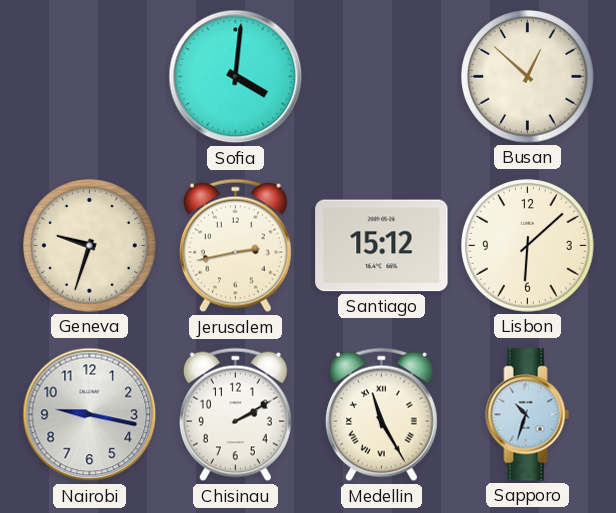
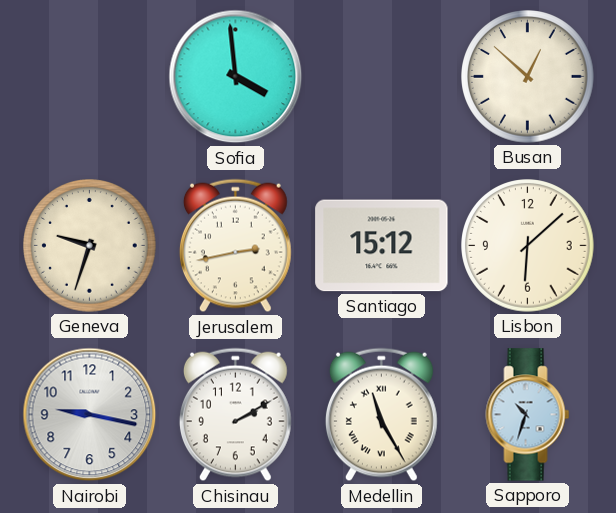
Sofia: 4:01 -> 3:59
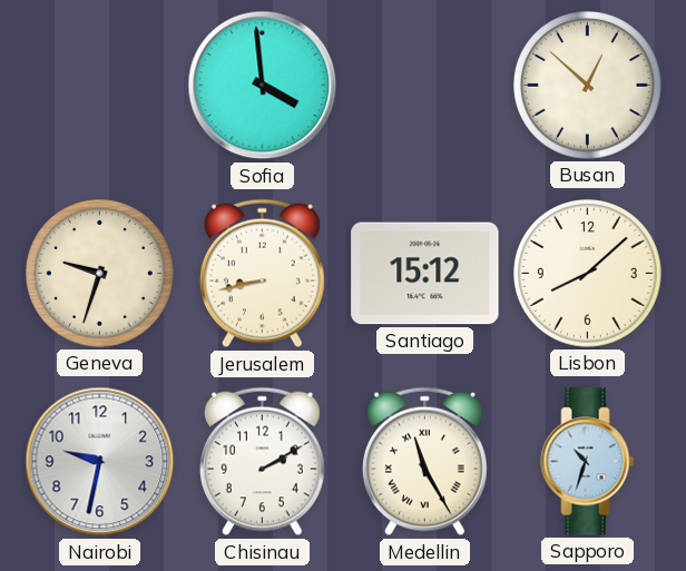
Jerusalem: 2:43 -> 8:43
Lisbon: 6:08 -> 8:08
Nairobi: 9:17 -> 9:32
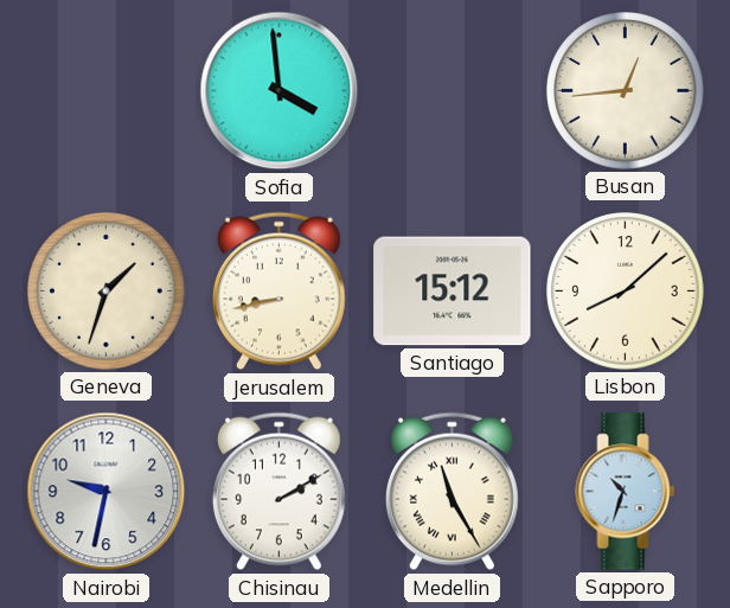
Busan: 12:52 -> 12:44
Geneva: 9:33 -> 1:33
